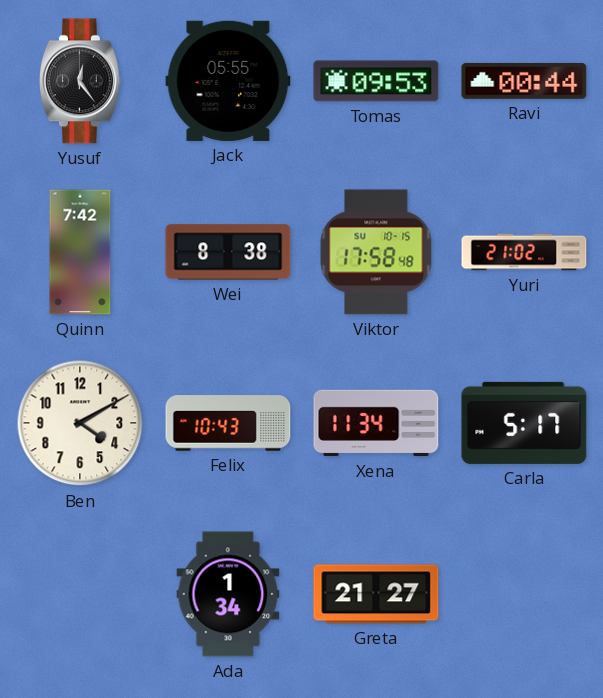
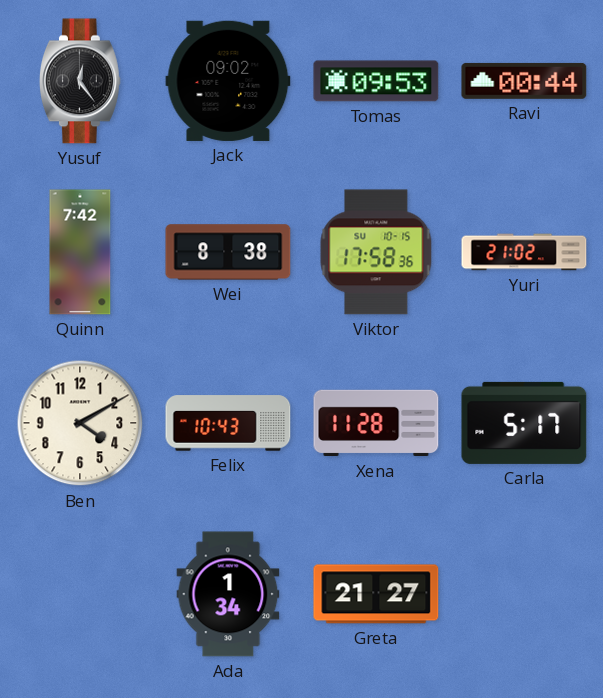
Jack: 05:55 -> 09:02
Viktor: 17:58:48 -> 17:58:36
Xena: 11:34 -> 11:28
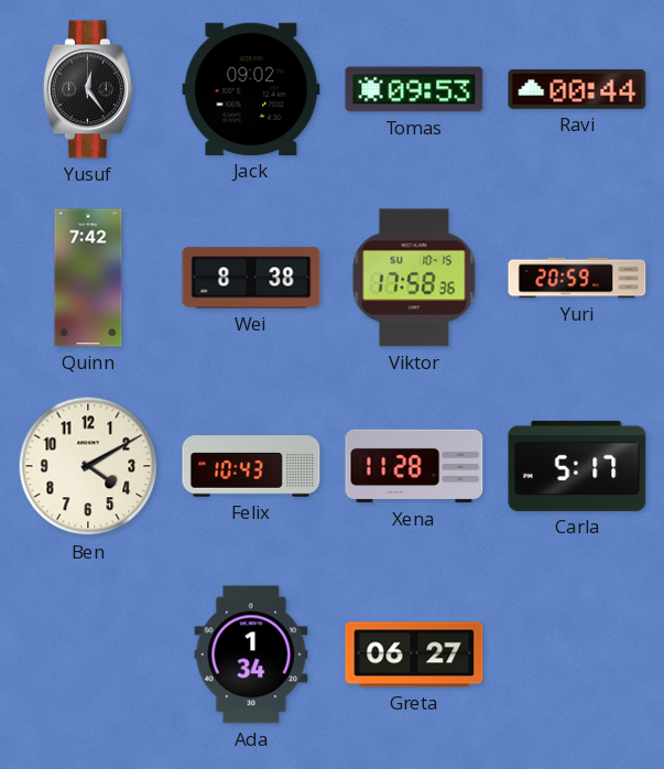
Yuri: 21:02 -> 20:59
Greta: 21:27 -> 06:27
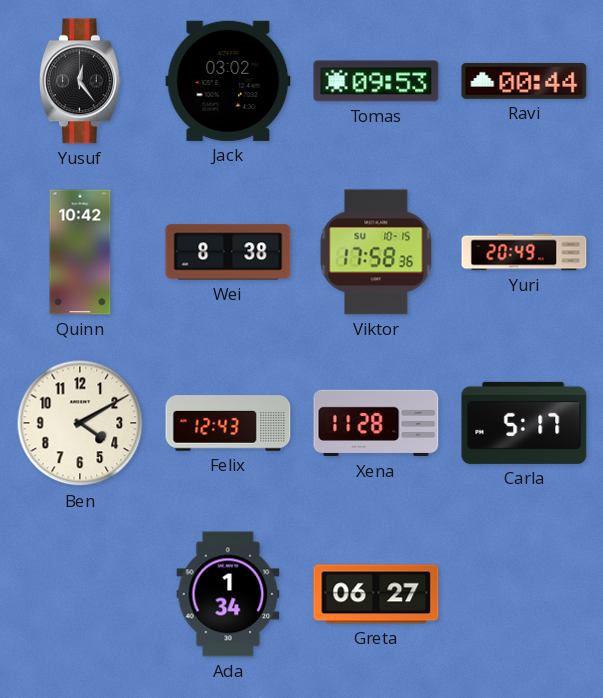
Jack: 09:02 -> 03:02
Quinn: 7:42 -> 10:42
Yuri: 20:59 -> 20:49
Felix: 10:43 -> 12:43
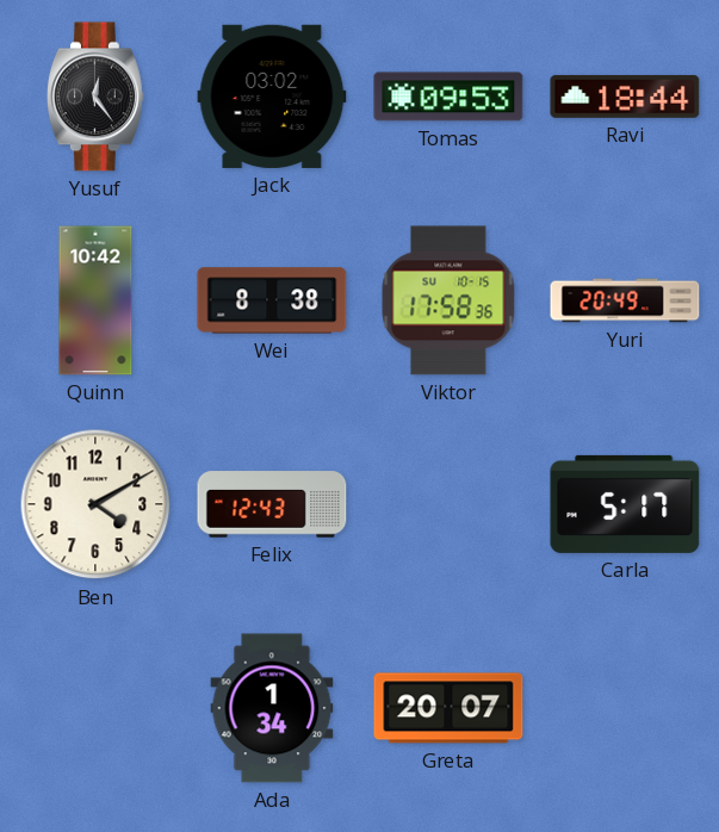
Ravi: 00:44 -> 18:44
Xena: 11:28 -> none
Greta: 06:27 -> 20:07
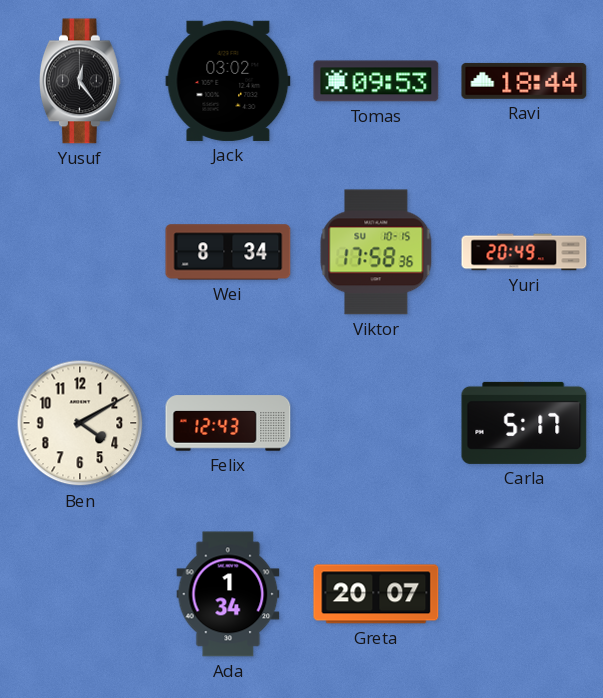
Quinn: 10:42 -> none
Wei: 8:38 -> 8:34
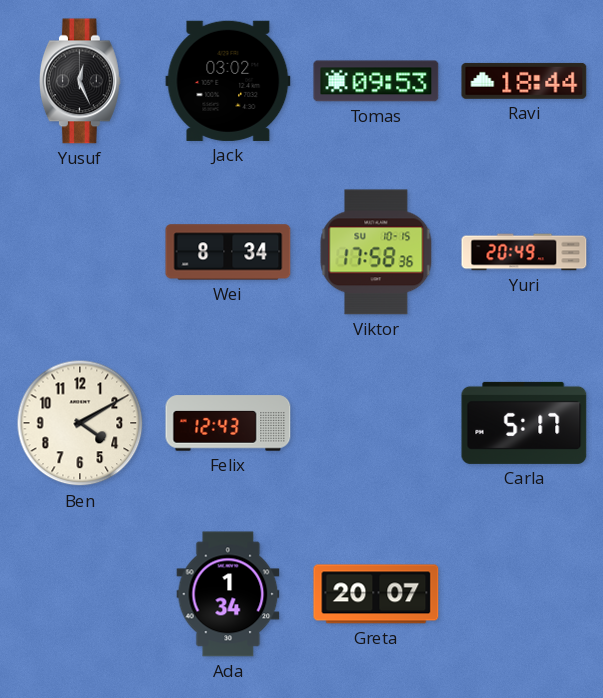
Yusuf: 12:24 -> 12:26
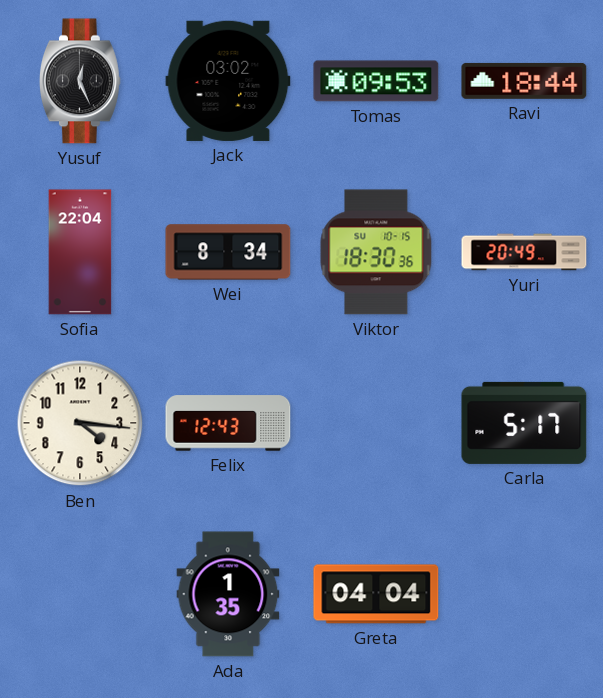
Sofia: none -> 22:04
Viktor: 17:58 -> 18:30
Ben: 4:10 -> 4:16
Ada: 1:34 -> 1:35
Greta: 20:07 -> 04:04
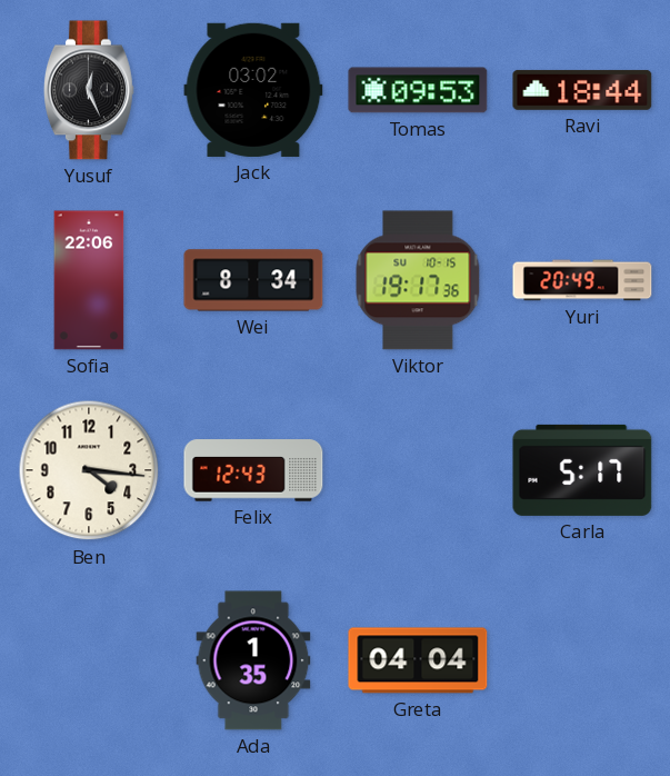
Sofia: 22:04 -> 22:06
Viktor: 18:30 -> 19:17
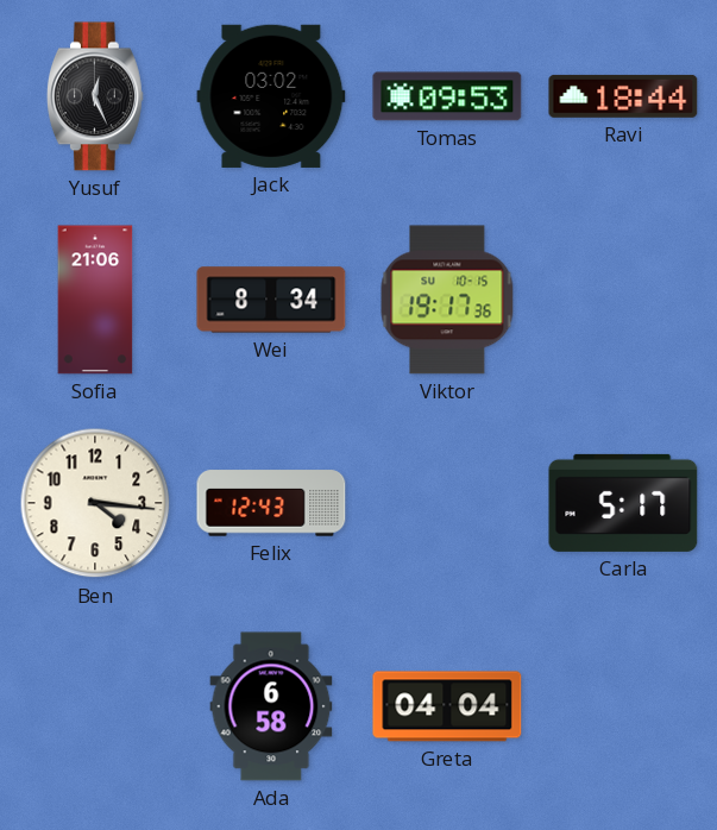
Sofia: 22:06 -> 21:06
Yuri: 20:49 -> none
Ada: 1:35 -> 6:58
